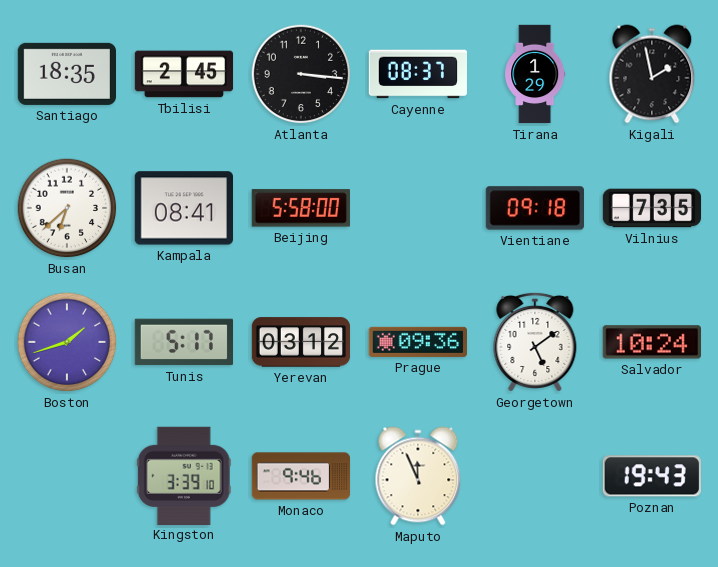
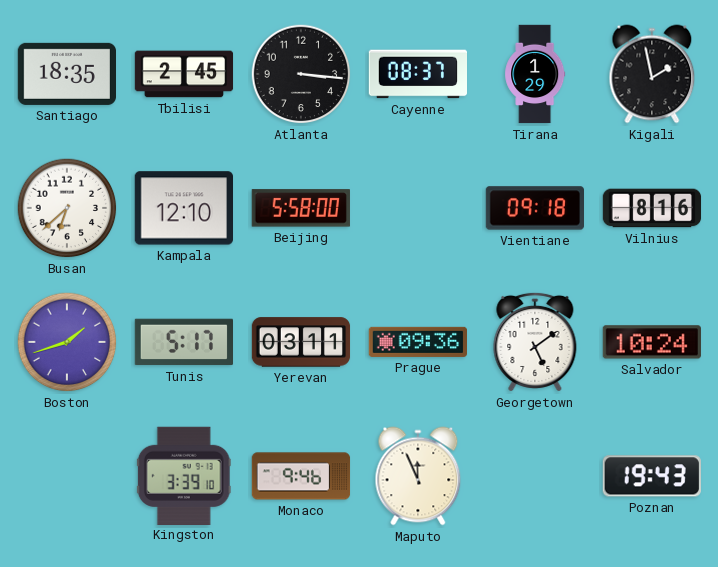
Kampala: 08:41 -> 12:10
Vilnius: 7:35 -> 8:16
Yerevan: 03:12 -> 03:11
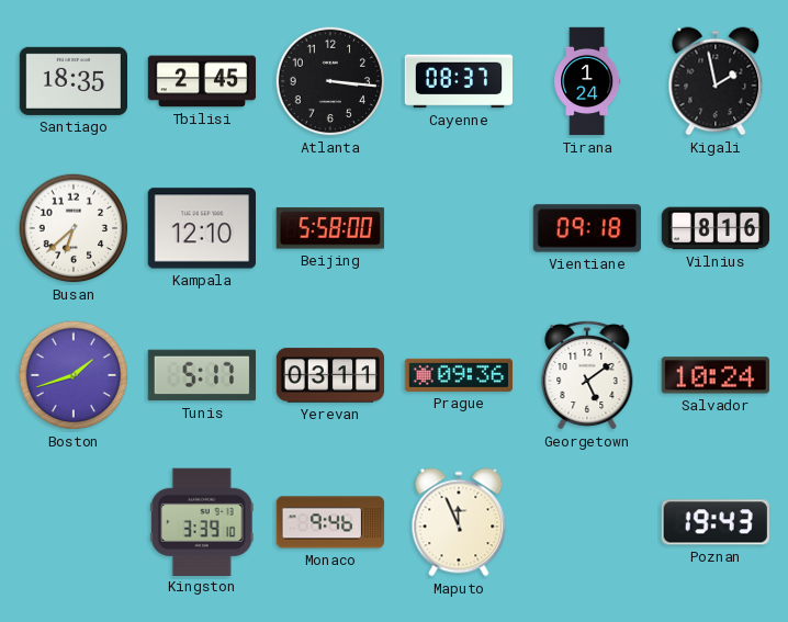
Tirana: 1:29 -> 1:24
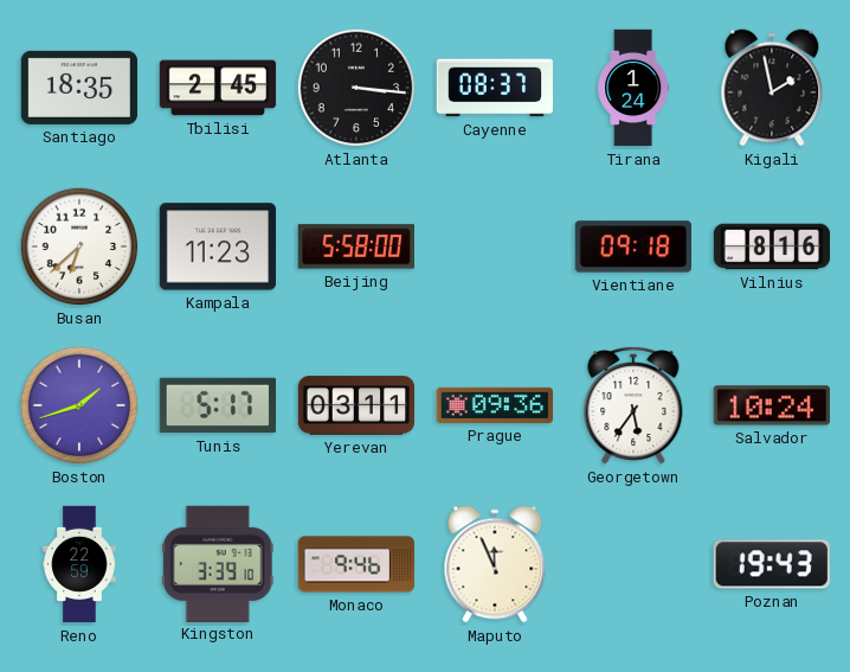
Kampala: 12:10 -> 11:23
Georgetown: 5:09 -> 5:36
Reno: none -> 22:59
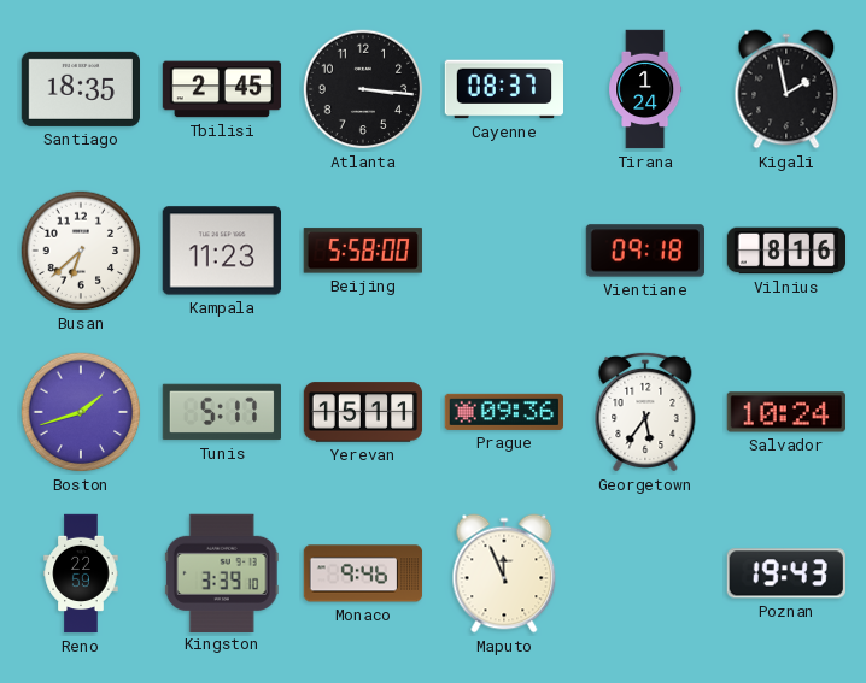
Yerevan: 03:11 -> 15:11
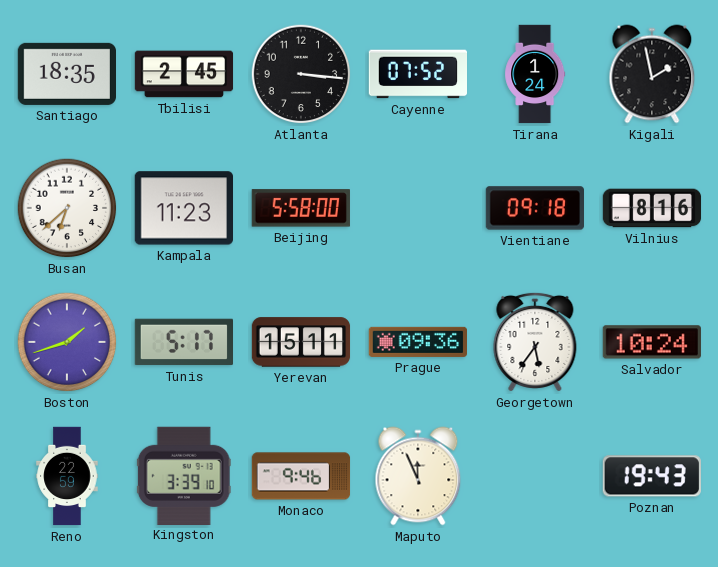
Cayenne: 08:37 -> 07:52
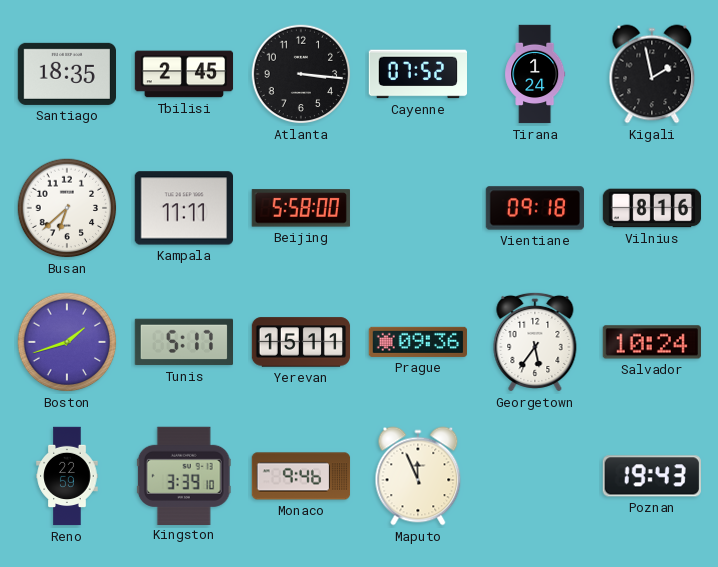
Kampala: 11:23 -> 11:11
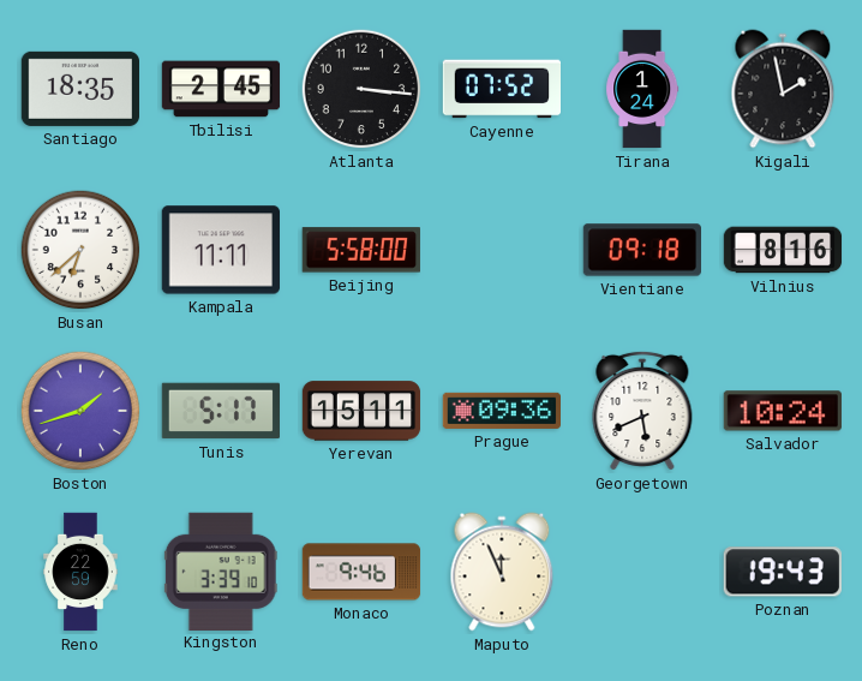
Georgetown: 5:36 -> 5:41
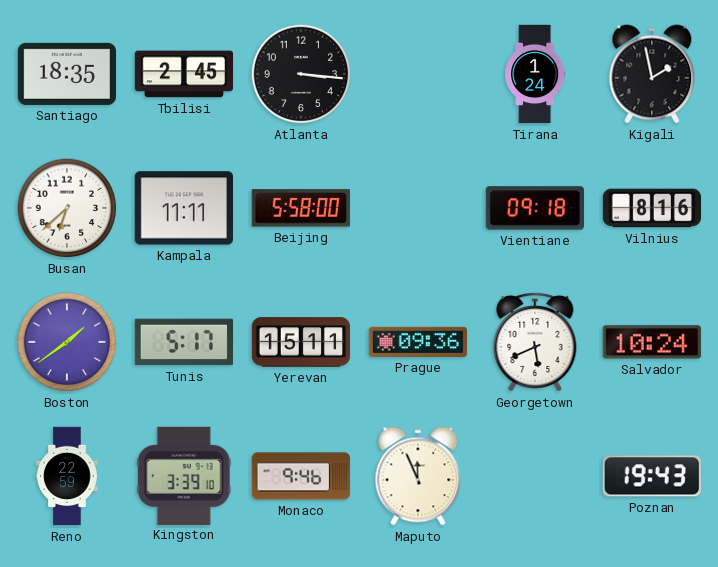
Cayenne: 07:52 -> none
Boston: 1:42 -> 1:39
